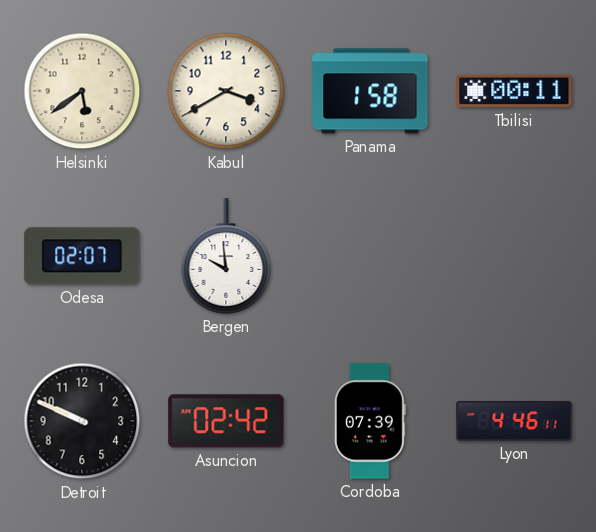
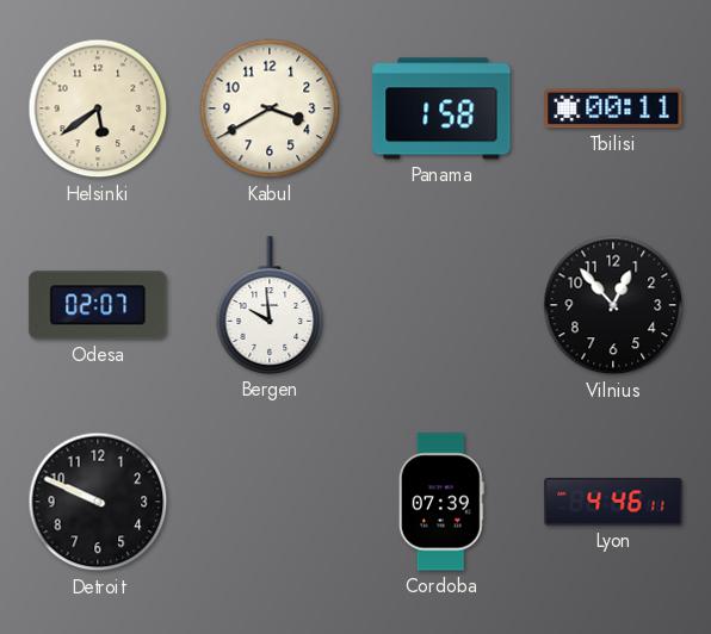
Vilnius: none -> 12:53
Asuncion: 02:42 -> none
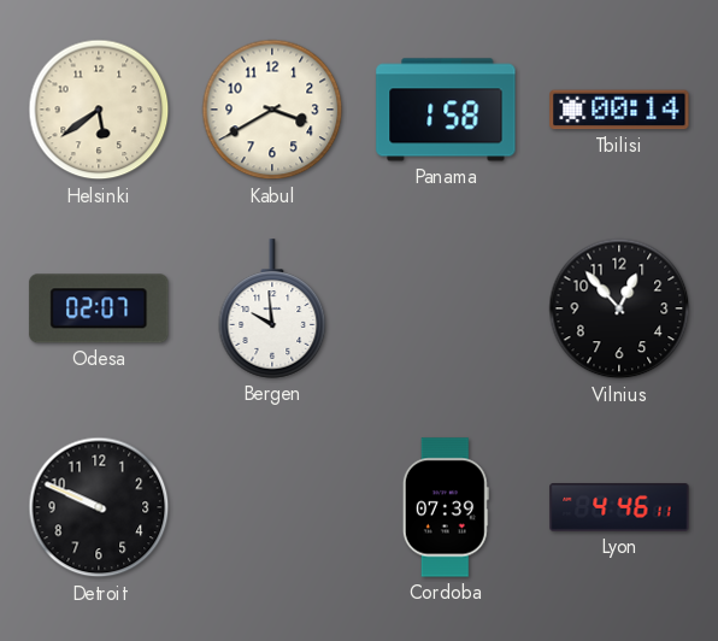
Tbilisi: 00:11 -> 00:14
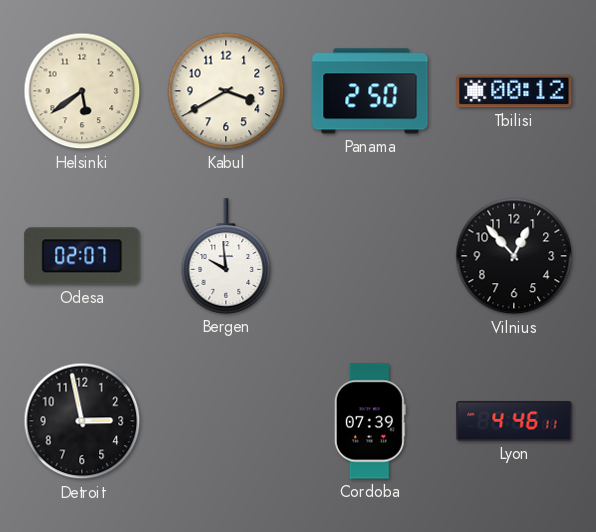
Panama: 1:58 -> 2:50
Tbilisi: 00:14 -> 00:12
Detroit: 9:49 -> 2:58
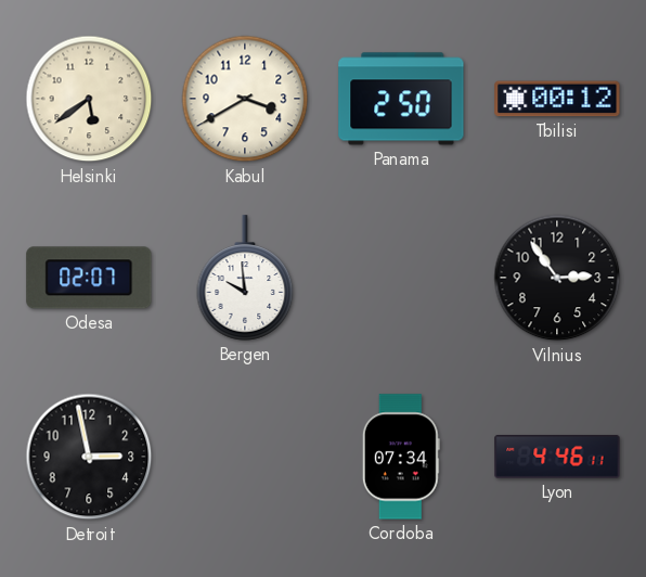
Vilnius: 12:53 -> 2:54
Cordoba: 07:39 -> 07:34
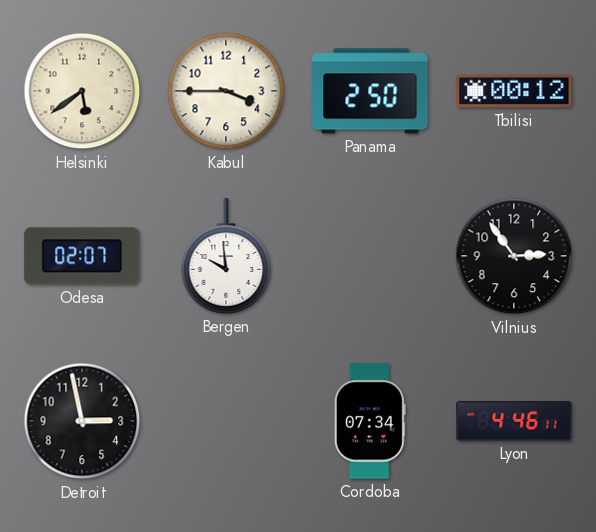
Kabul: 3:40 -> 3:45
